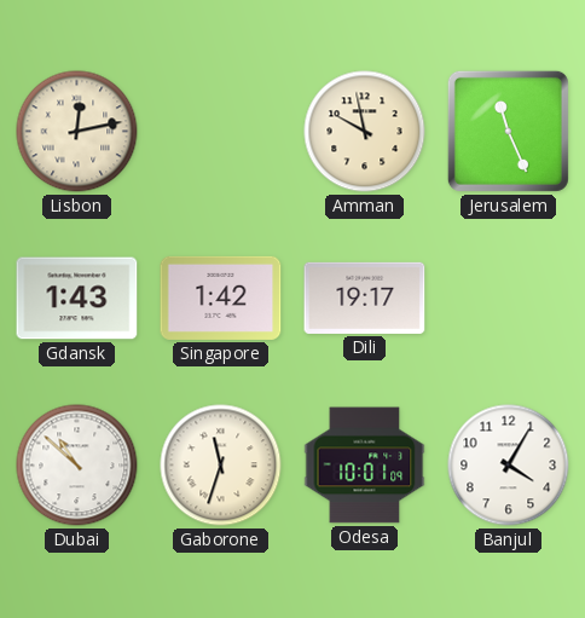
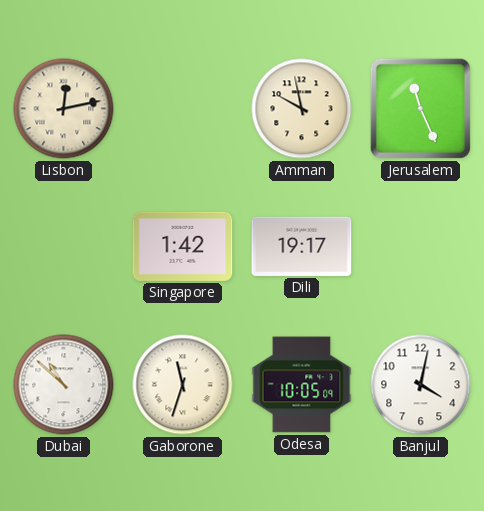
Gdansk: 1:43 -> none
Odesa: 10:01 -> 10:05
Banjul: 4:05 -> 4:02
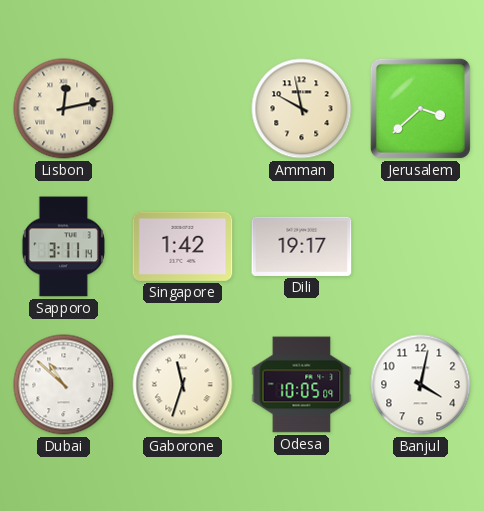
Jerusalem: 11:26 -> 3:38
Sapporo: none -> 3:11
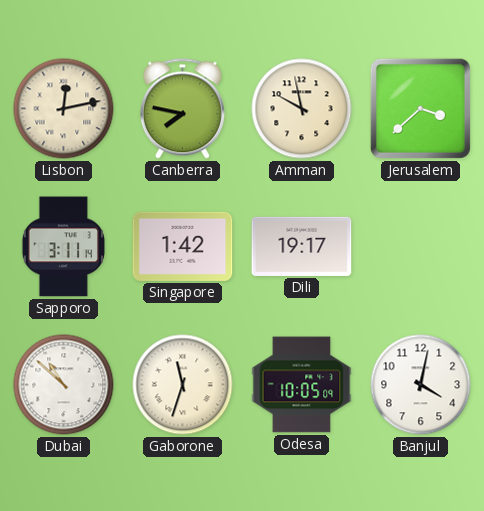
Canberra: none -> 7:47
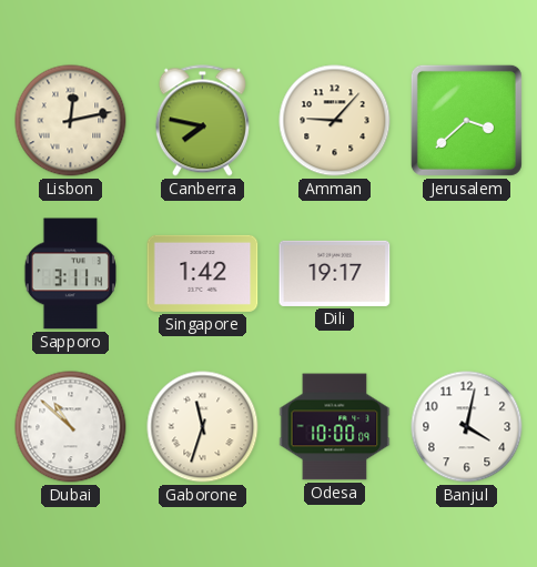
Amman: 9:58 -> 9:07
Odesa: 10:05 -> 10:00
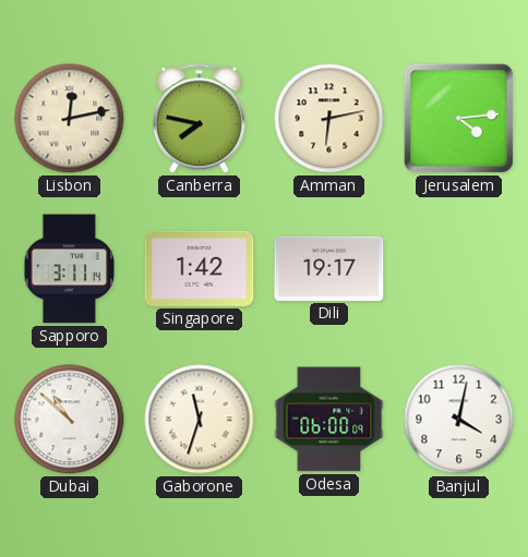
Amman: 9:07 -> 6:13
Jerusalem: 3:38 -> 4:14
Odesa: 10:00 -> 06:00
